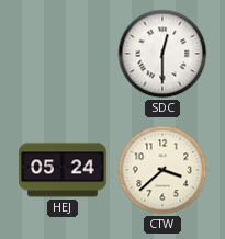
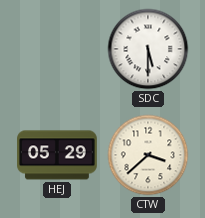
SDC: 12:30 -> 5:30
HEJ: 05:24 -> 05:29
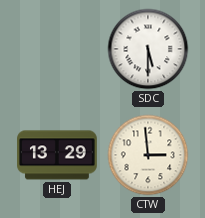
HEJ: 05:29 -> 13:29
CTW: 3:38 -> 2:59
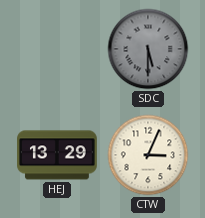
SDC dial: white -> grey
CTW: 2:59 -> 3:04
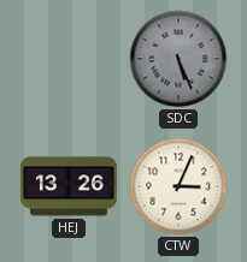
SDC: 5:30 -> 5:26
HEJ: 13:29 -> 13:26
